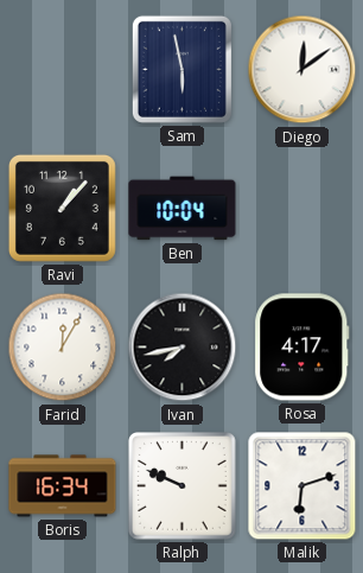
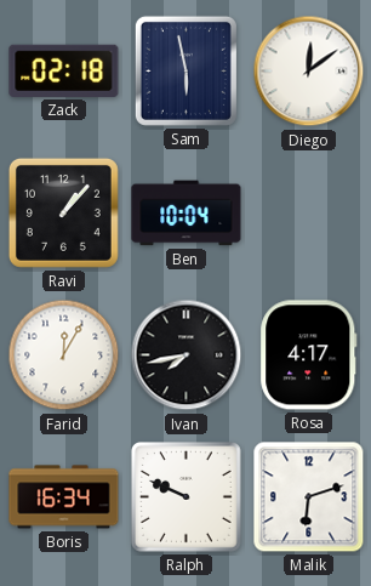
Zack: none -> 02:18
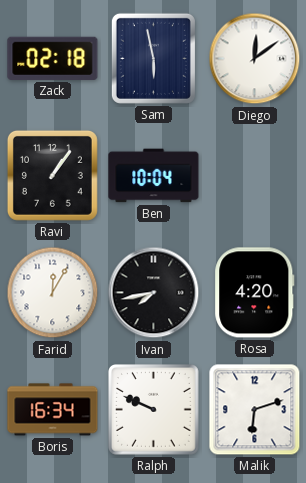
Ravi: 1:07 -> 1:06
Rosa: 4:17 -> 4:20
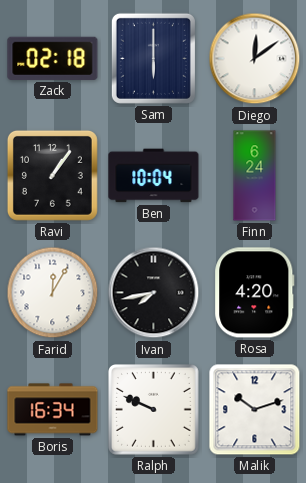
Sam: 5:58 -> 6:00
Finn: none -> 6:24
Malik: 6:12 -> 10:12
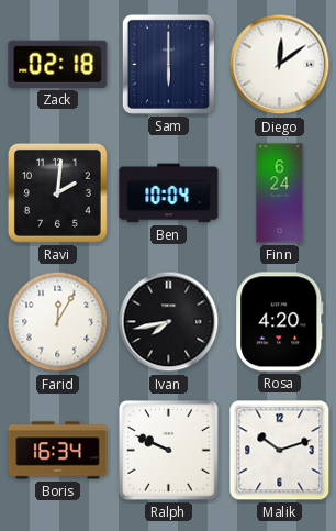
Ravi: 1:06 -> 2:01
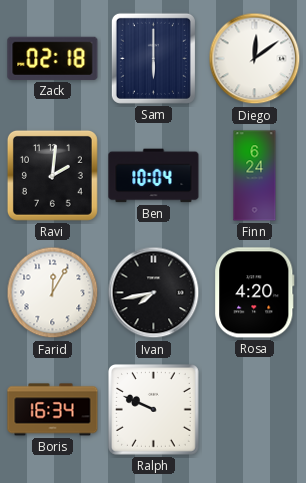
Malik: 10:12 -> none
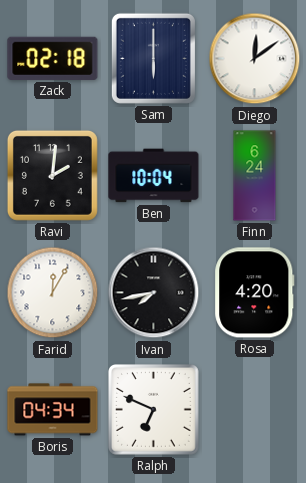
Boris: 16:34 -> 04:34
Ralph: 9:49 -> 6:49
